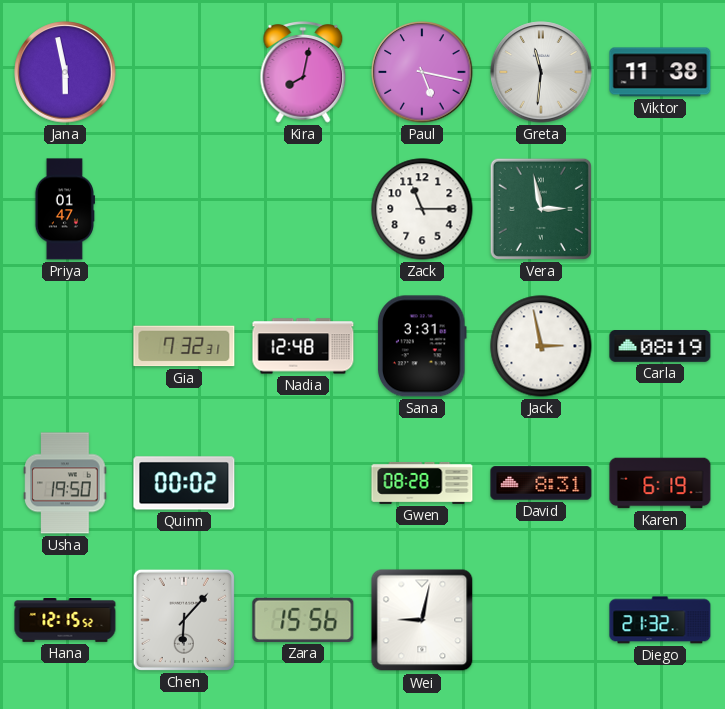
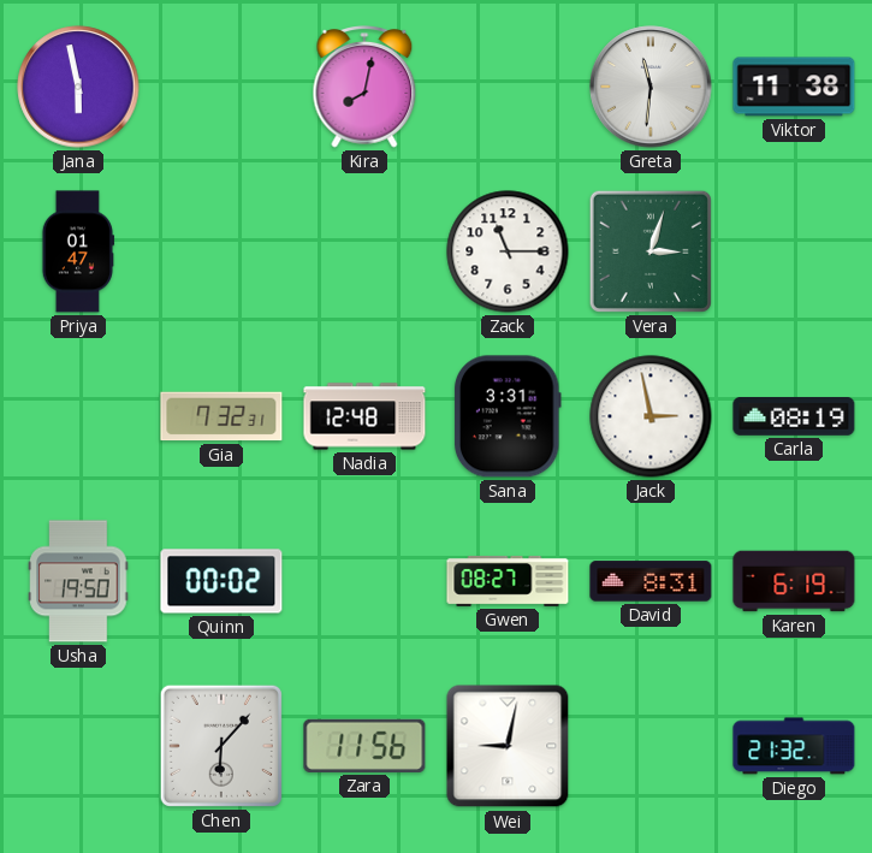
Paul: 5:17 -> none
Vera: 2:58 -> 3:03
Gwen: 08:28 -> 08:27
Hana: 12:15 -> none
Zara: 15:56 -> 11:56
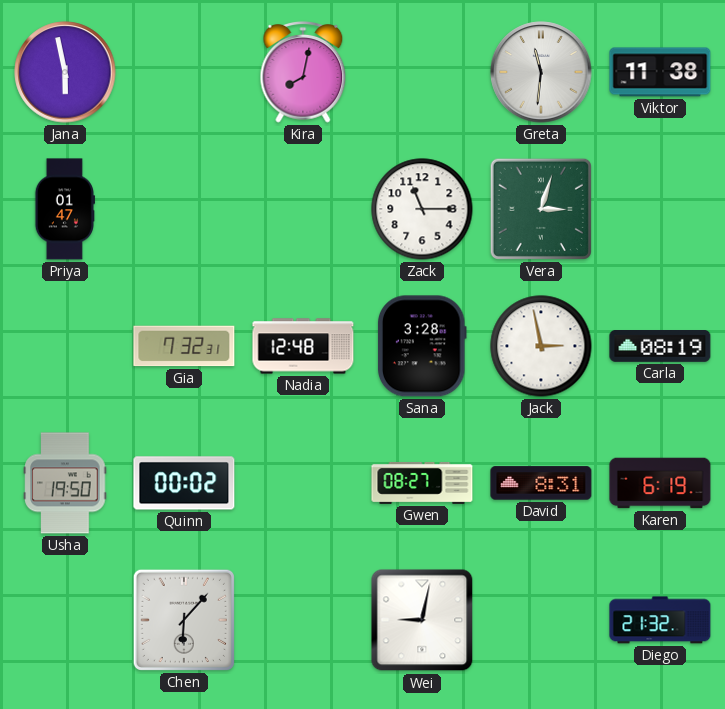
Sana: 3:31 -> 3:28
Zara: 11:56 -> none
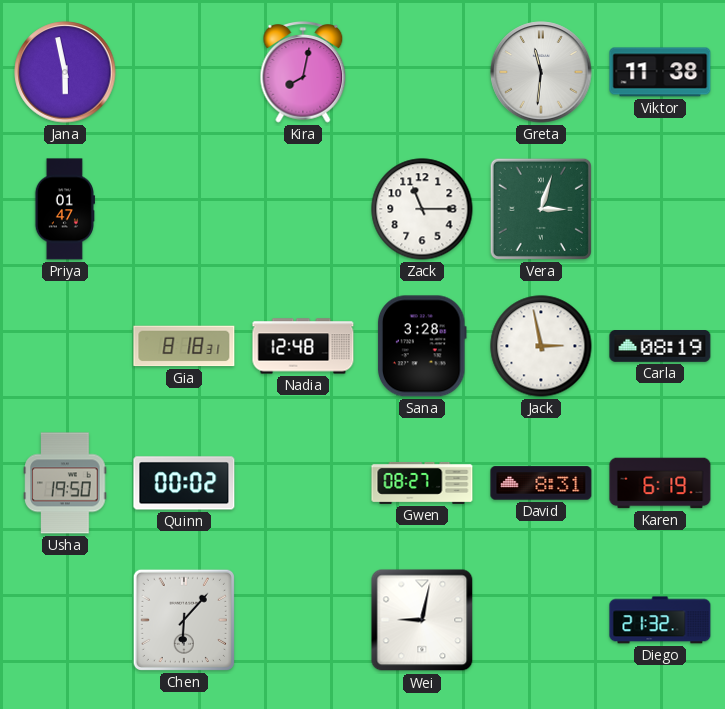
Gia: 7:32 -> 8:18
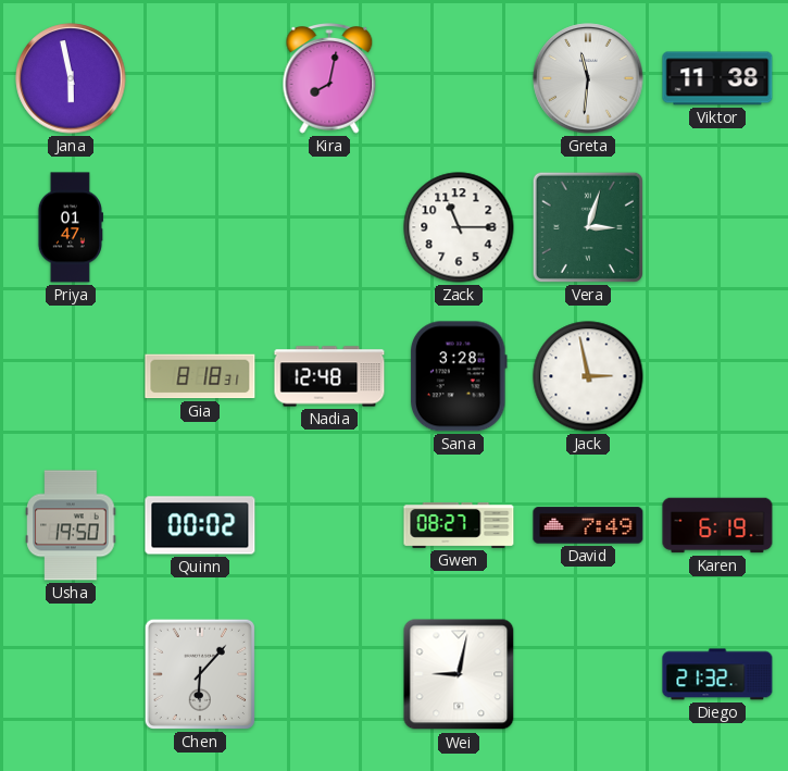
Carla: 08:19 -> none
David: 8:31 -> 7:49
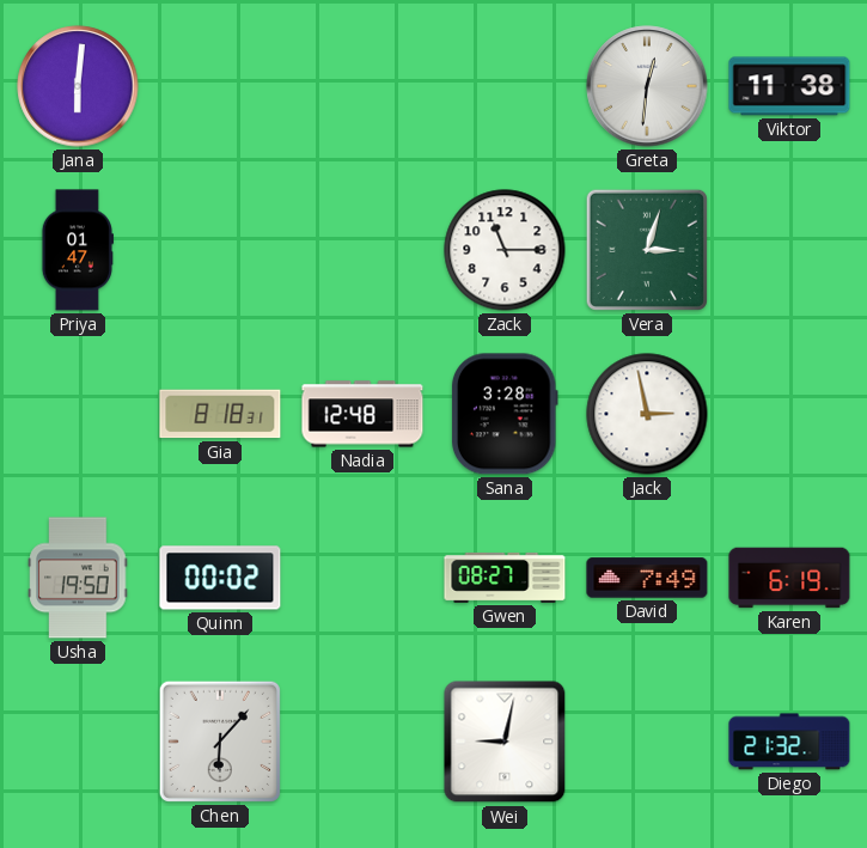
Jana: 5:58 -> 6:01
Kira: 8:02 -> none
Greta: 11:31 -> 12:31
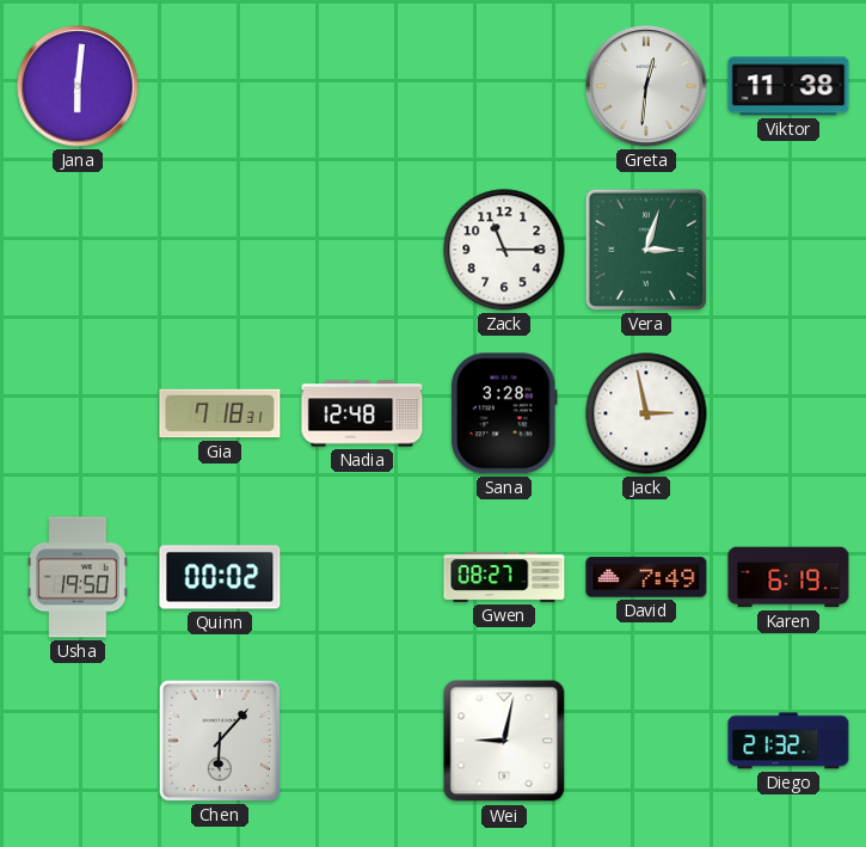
Priya: 01:47 -> none
Gia: 8:18 -> 7:18
